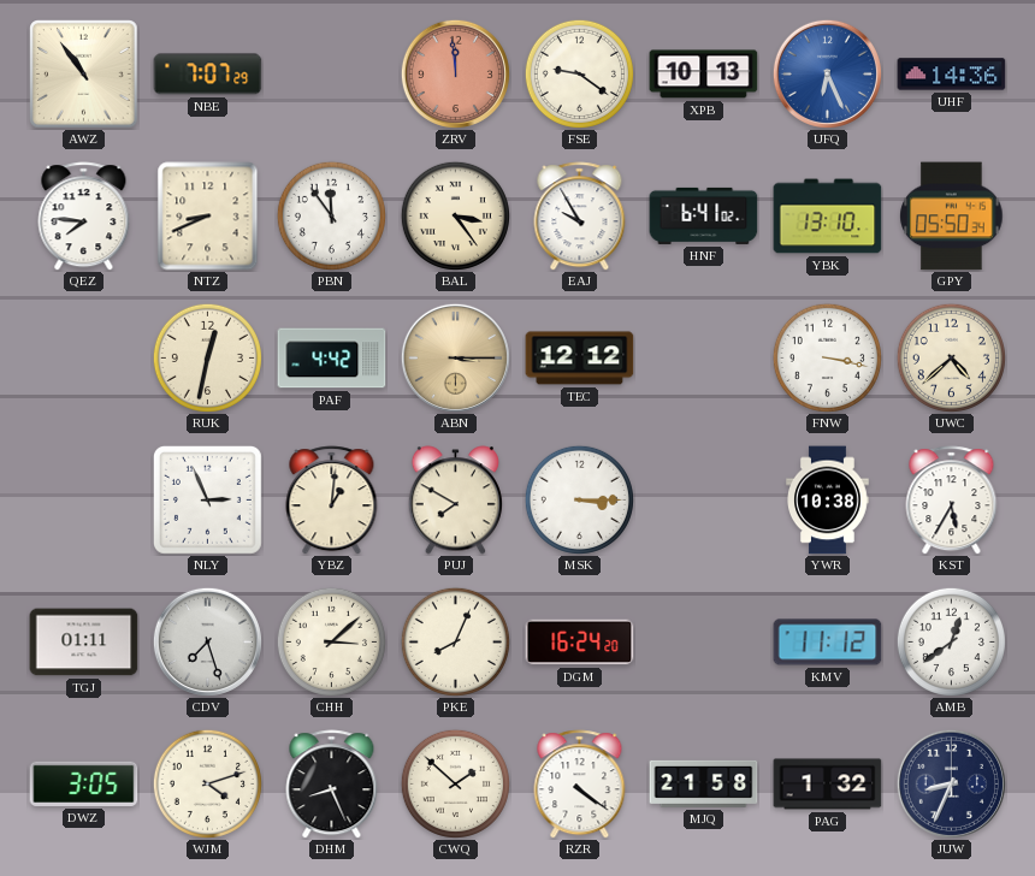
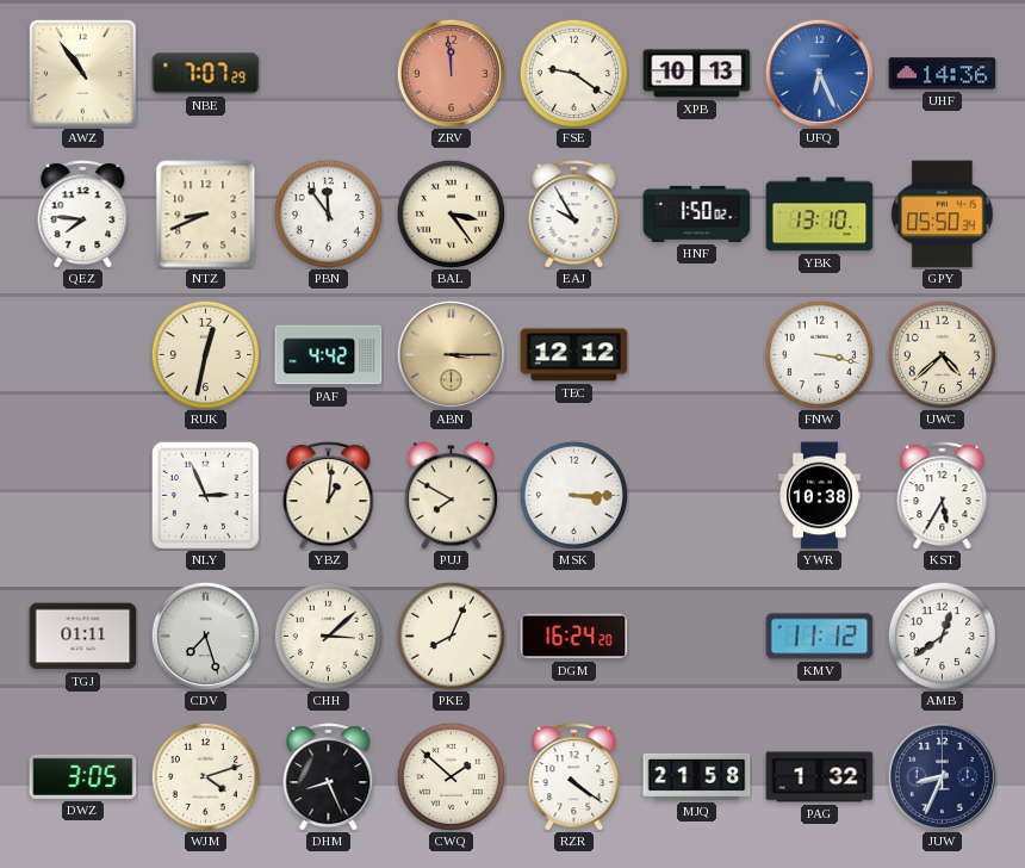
HNF: 6:41 -> 1:50
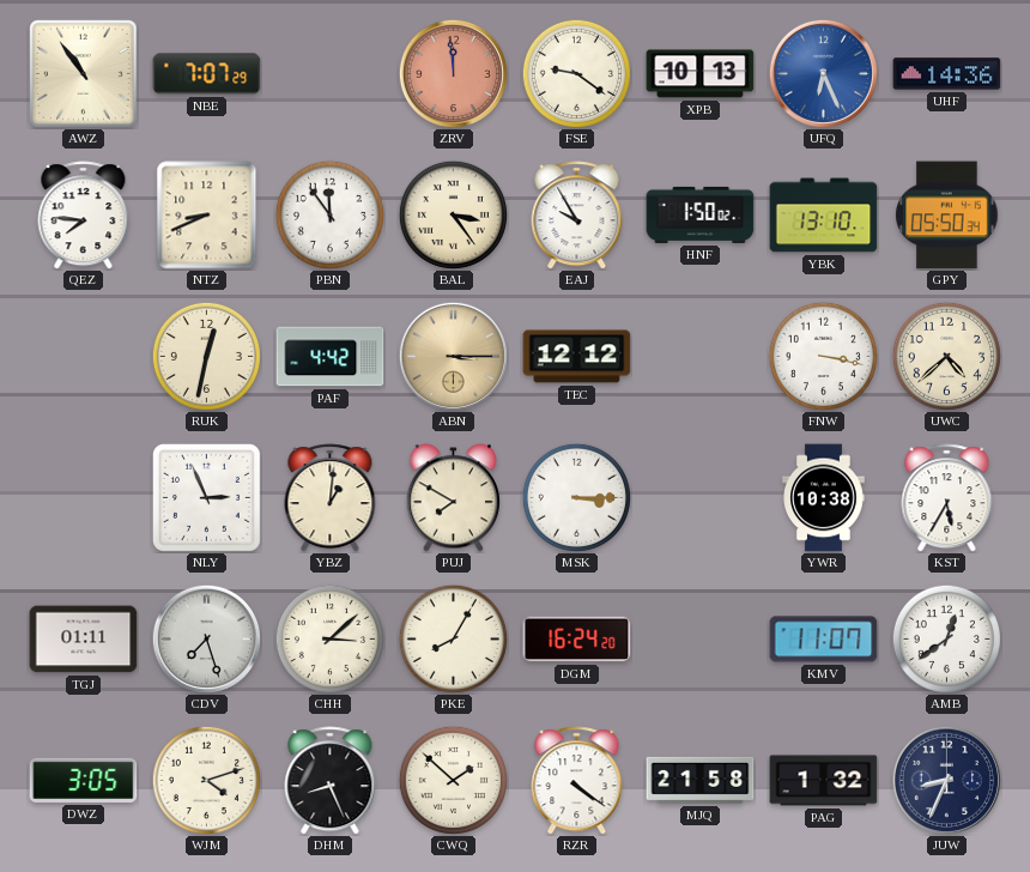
PKE: 8:04 -> 8:05
KMV: 11:12 -> 11:07
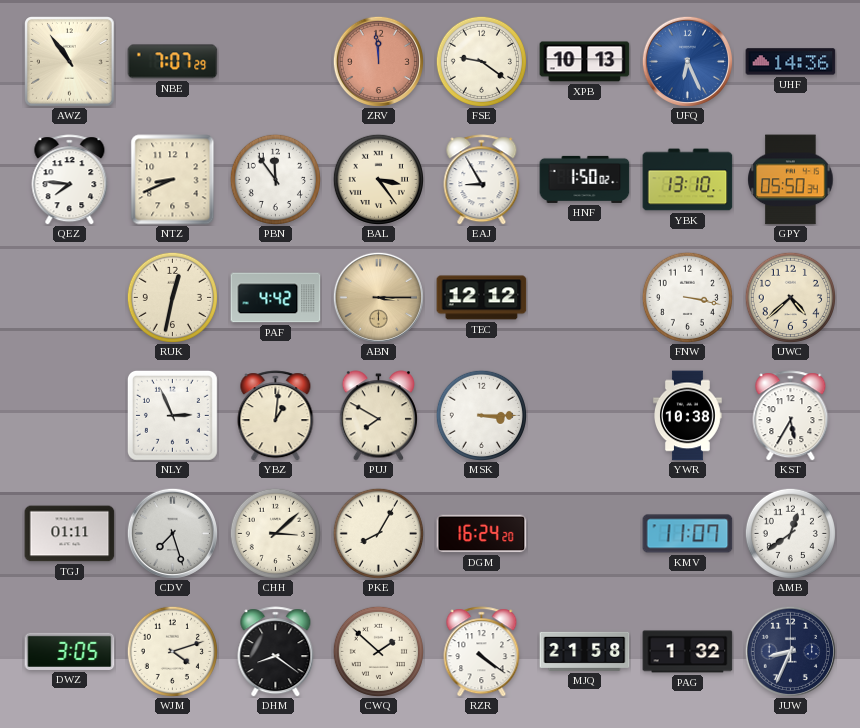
EAJ: 9:55 -> 8:55
DHM: 8:26 -> 8:21
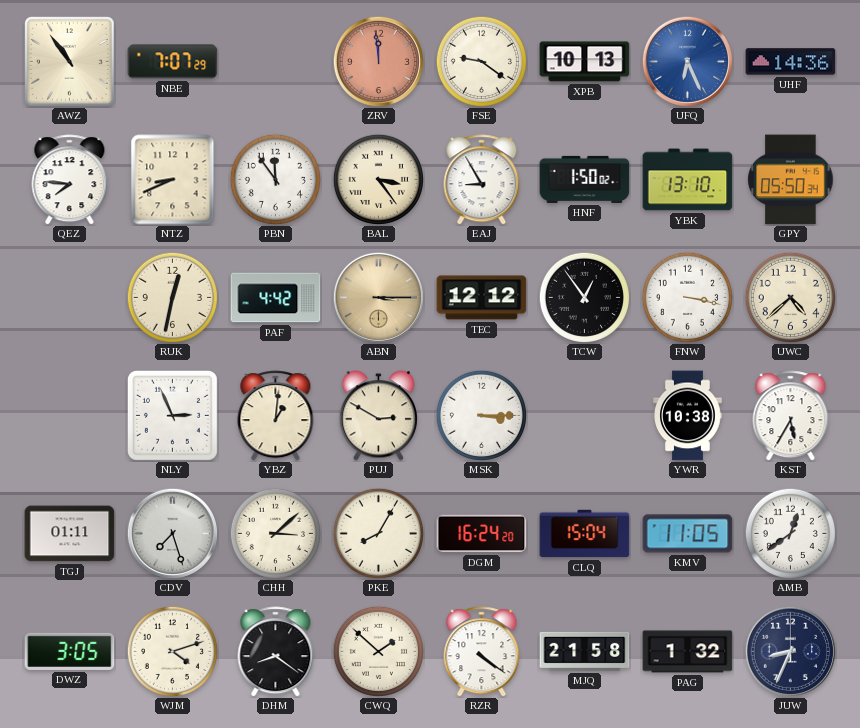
TCW: none -> 12:54
PUJ: 7:50 -> 2:50
CLQ: none -> 15:04
KMV: 11:07 -> 11:05
